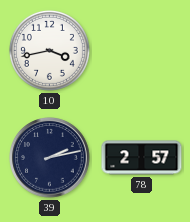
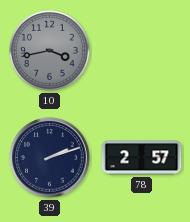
10 dial: white -> grey
39: 2:13 -> 2:12
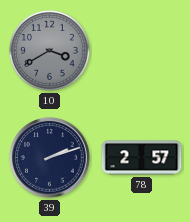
10: 3:43 -> 3:40
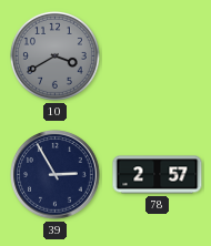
39: 2:12 -> 2:55
